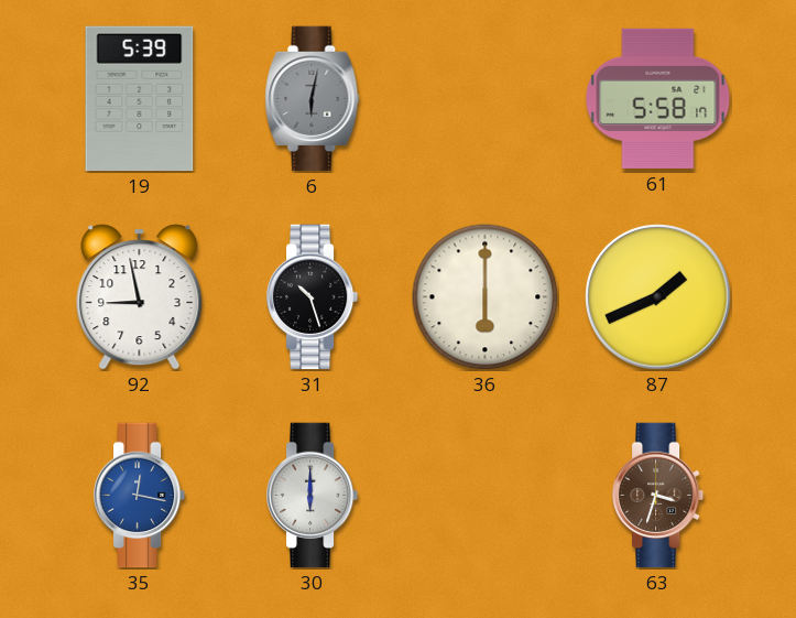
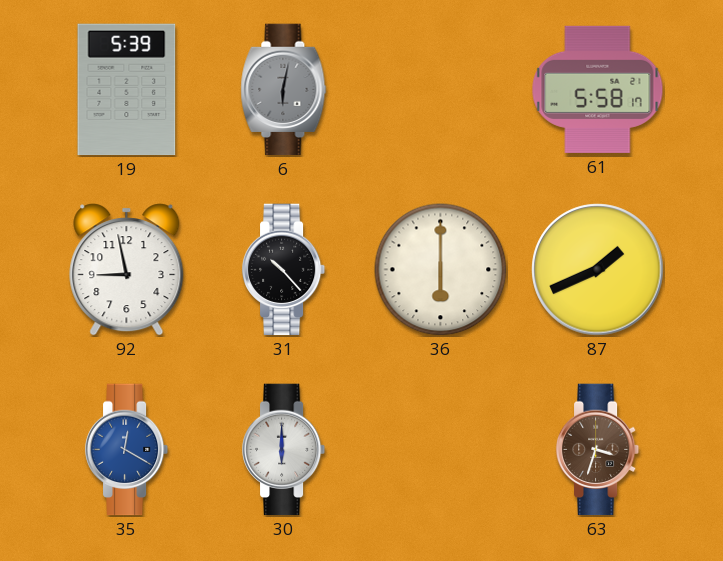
31: 10:27 -> 10:23
35: 12:17 -> 12:20
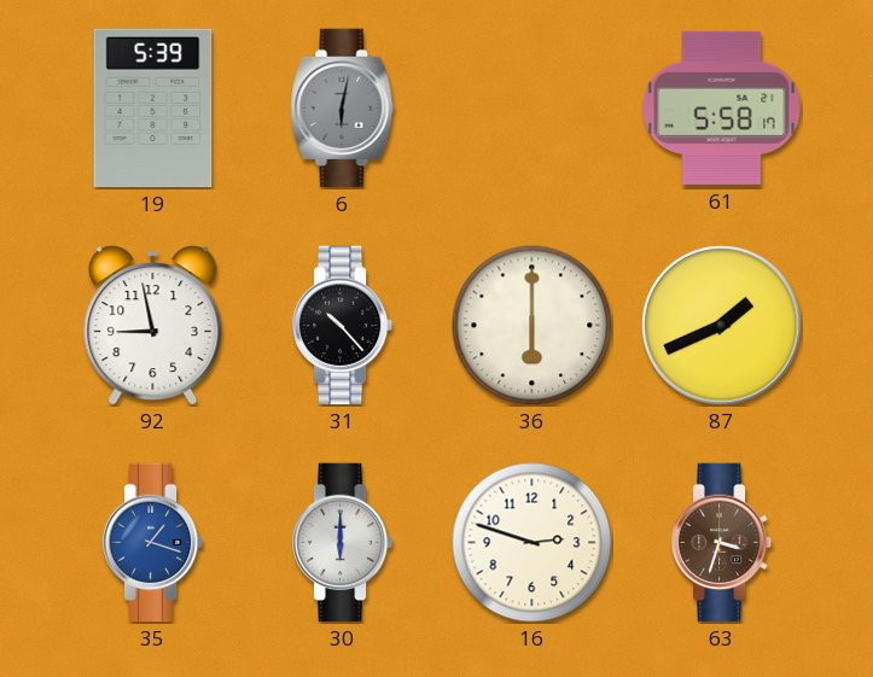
35: 12:20 -> 1:18
16: none -> 2:48
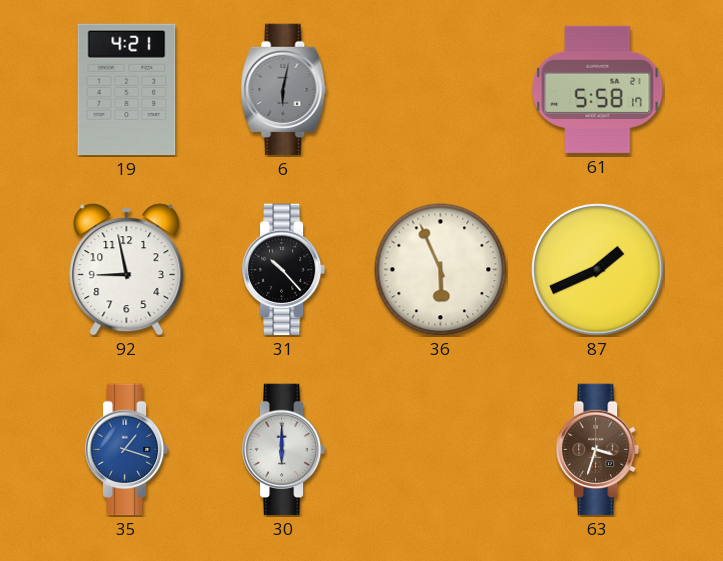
19: 5:39 -> 4:21
36: 6:00 -> 5:56
16: 2:48 -> none
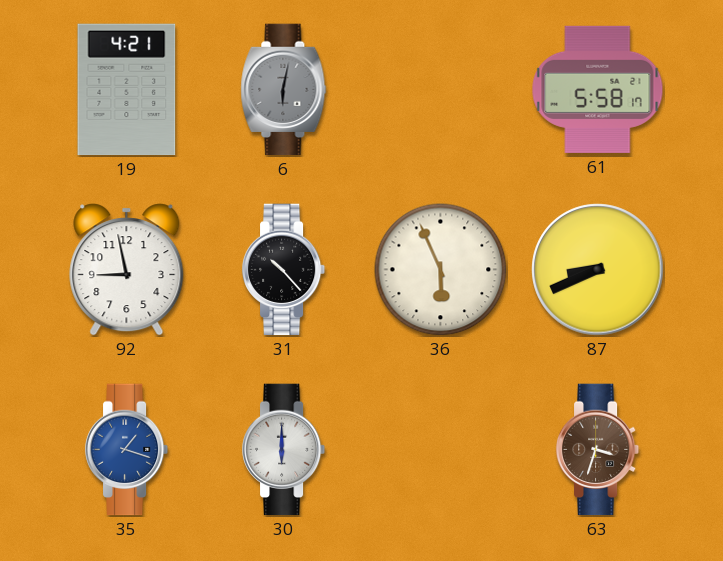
87: 1:41 -> 8:41
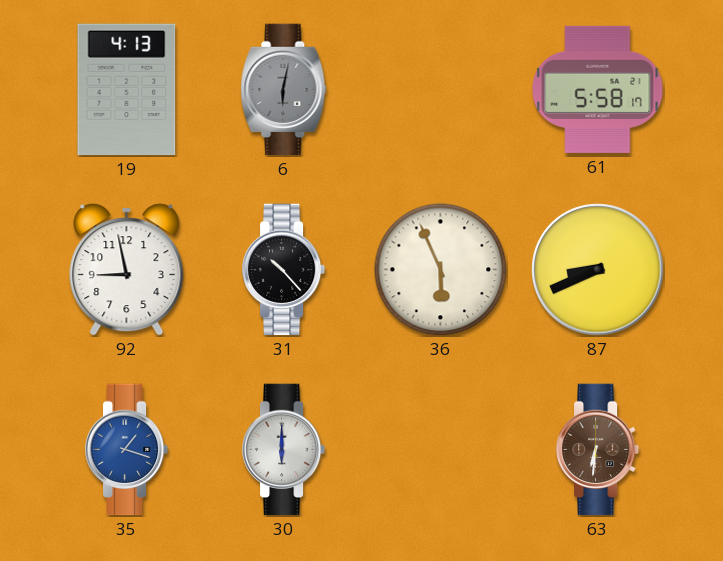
19: 4:21 -> 4:13
63: 3:33 -> 6:31
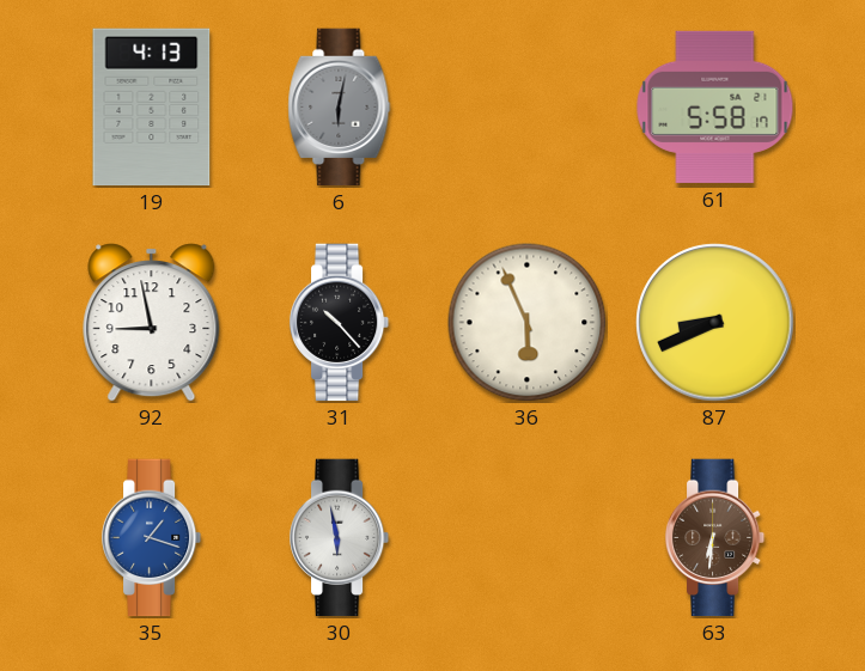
30: 6:00 -> 5:58
